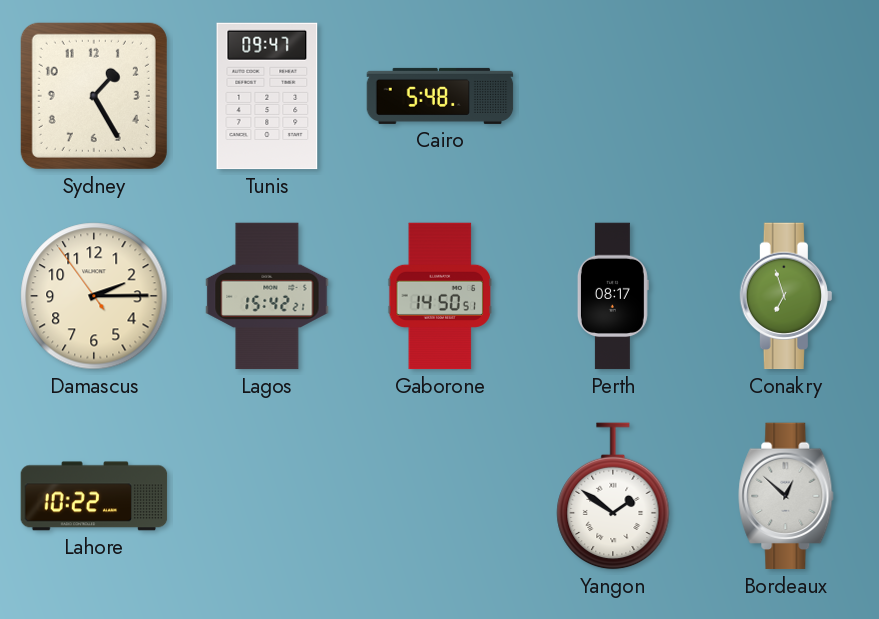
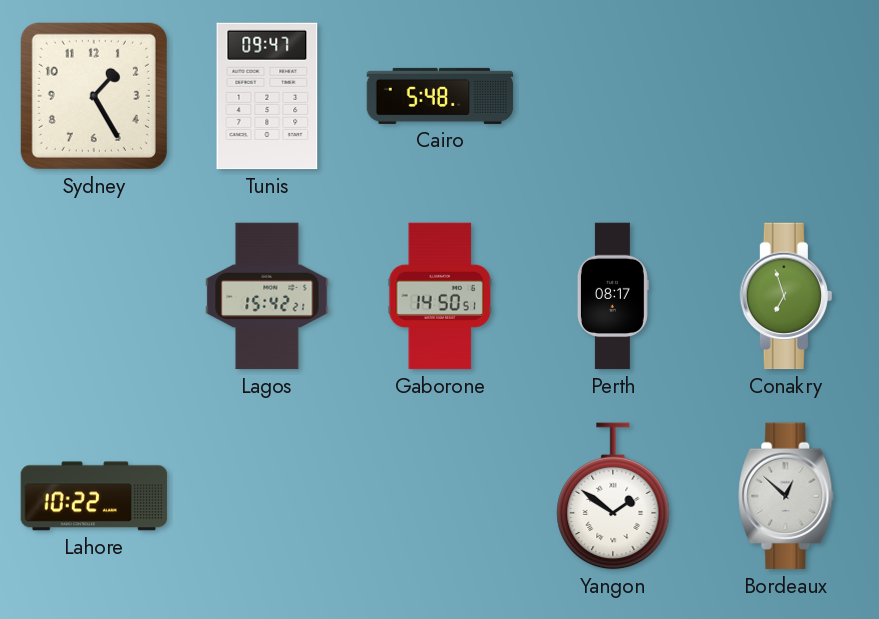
Damascus: 2:14 -> none
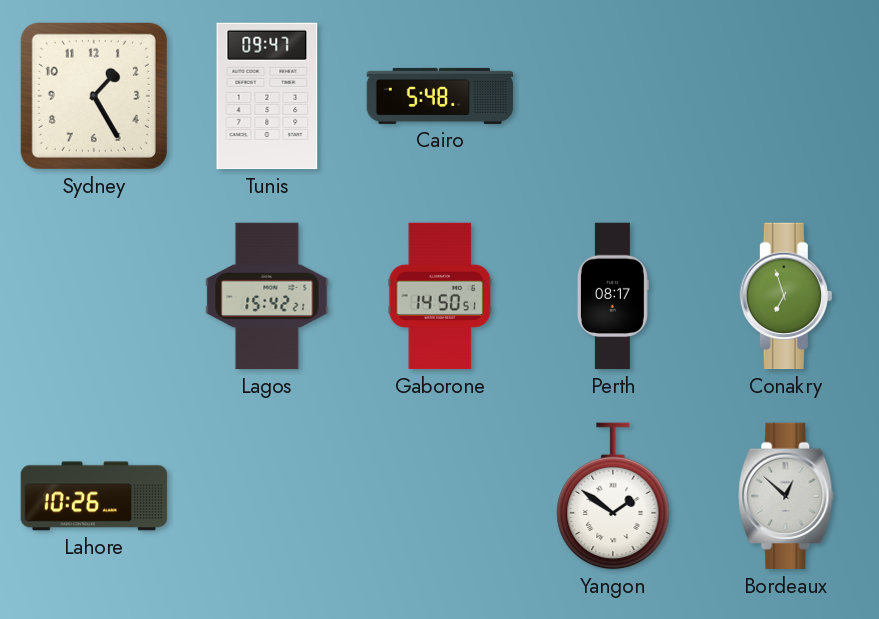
Lahore: 10:22 -> 10:26
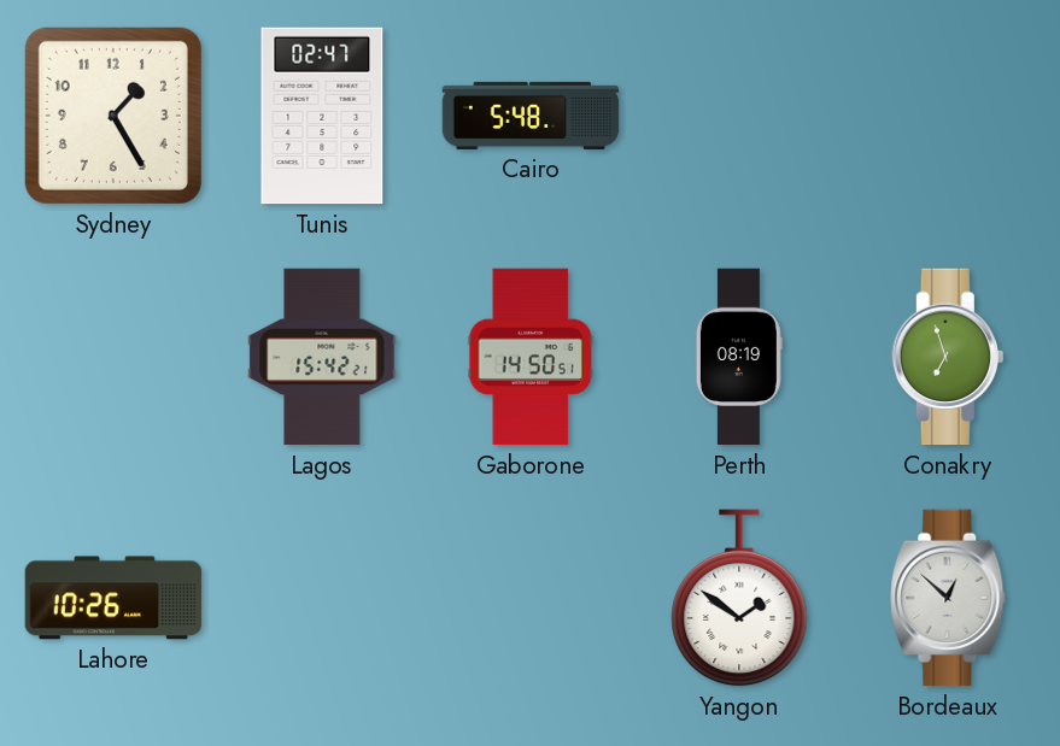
Tunis: 09:47 -> 02:47
Perth: 08:17 -> 08:19
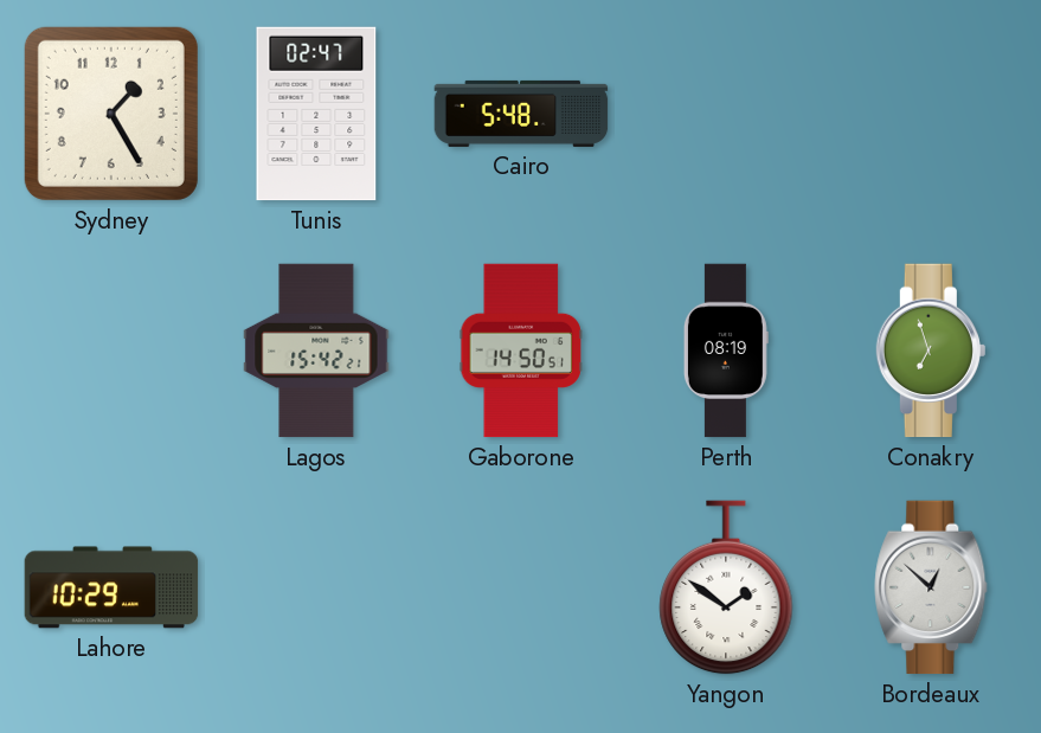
Lahore: 10:26 -> 10:29
